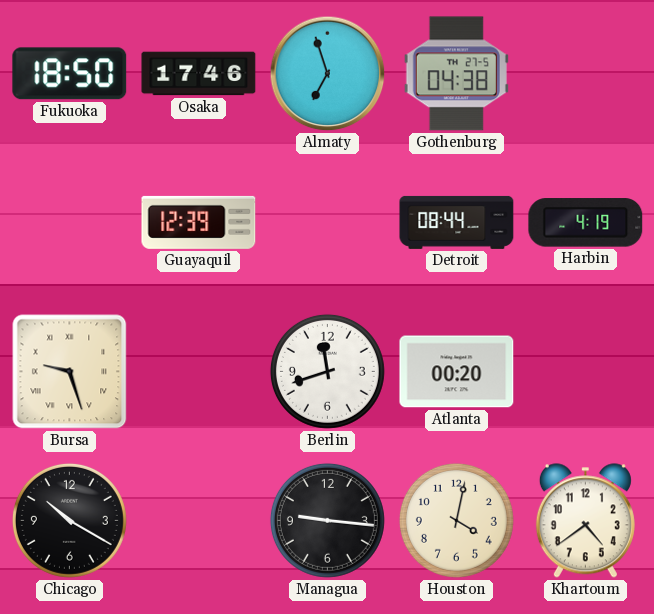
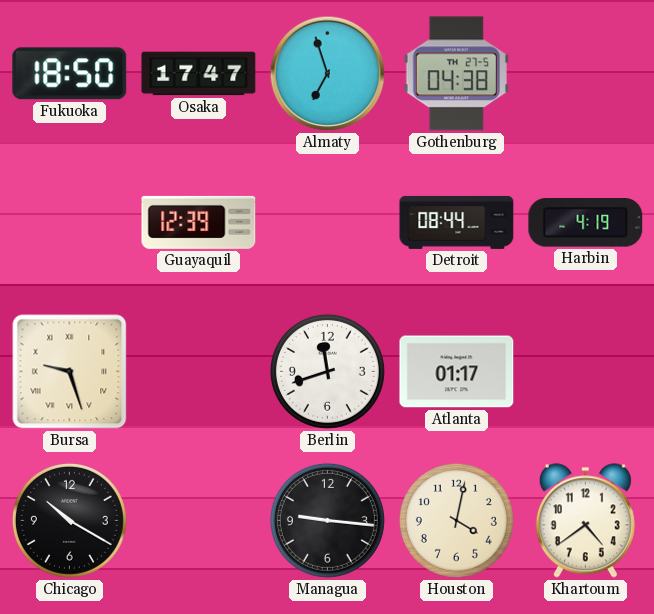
Osaka: 17:46 -> 17:47
Atlanta: 00:20 -> 01:17
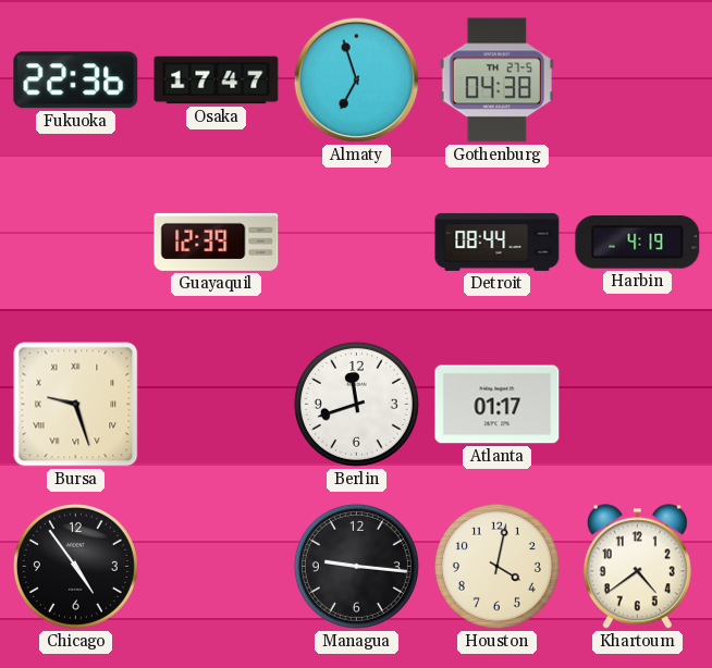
Fukuoka: 18:50 -> 22:36
Chicago: 10:20 -> 4:54
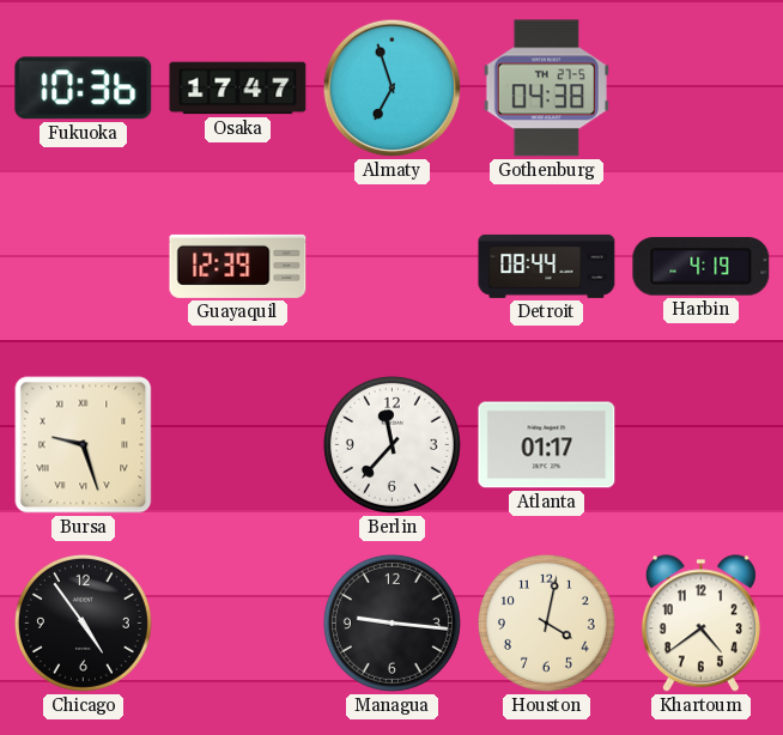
Fukuoka: 22:36 -> 10:36
Berlin: 11:42 -> 11:37
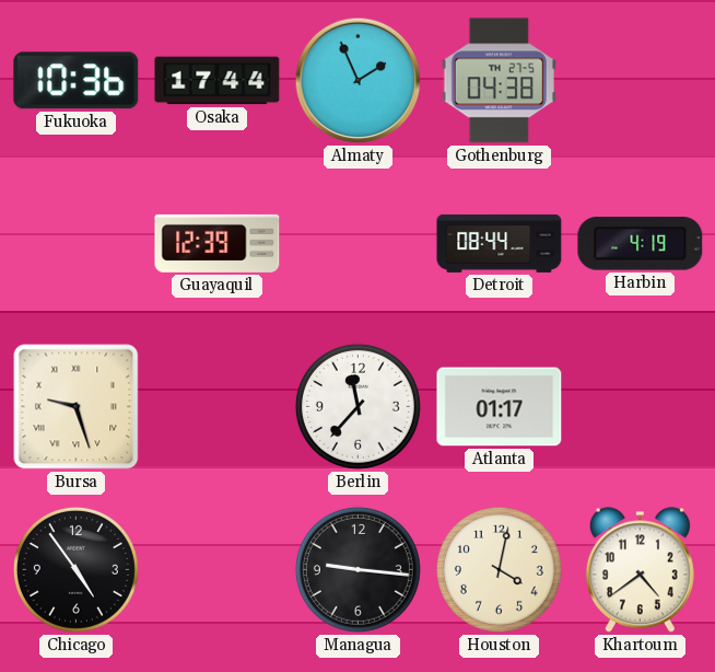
Osaka: 17:47 -> 17:44
Almaty: 6:57 -> 1:56
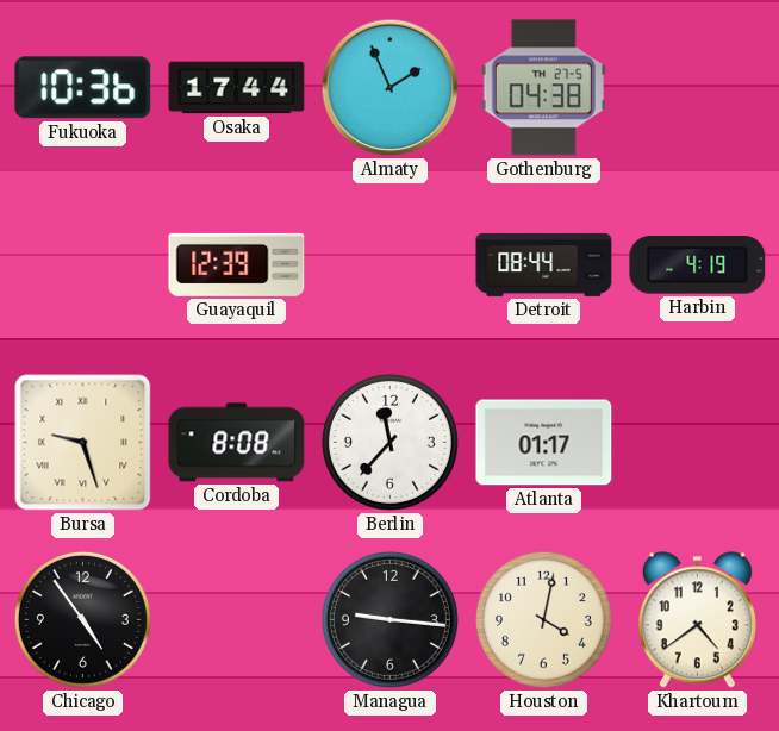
Cordoba: none -> 8:08
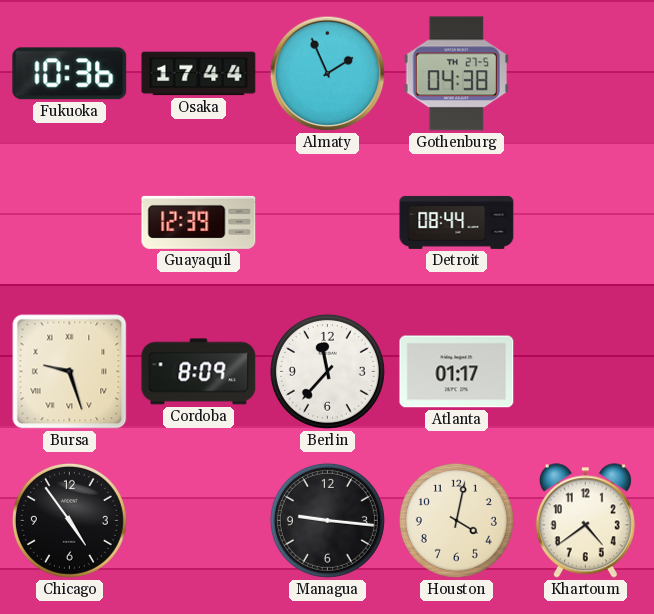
Harbin: 4:19 -> none
Cordoba: 8:08 -> 8:09
